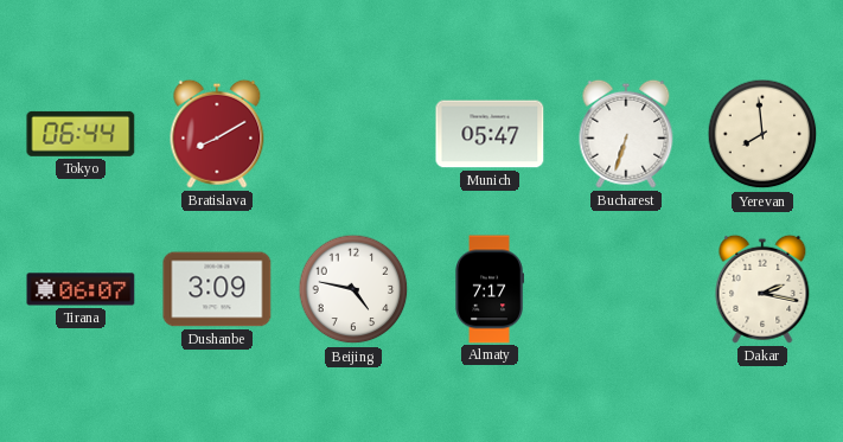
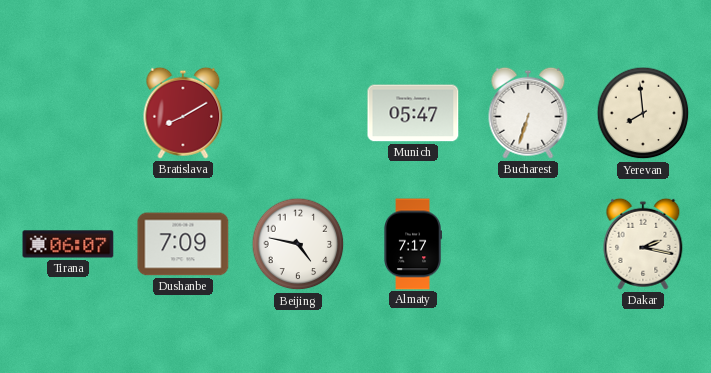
Tokyo: 06:44 -> none
Dushanbe: 3:09 -> 7:09
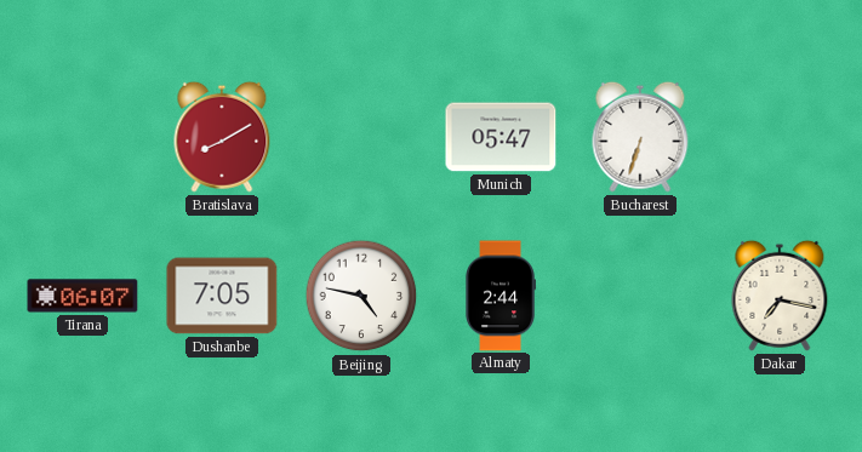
Yerevan: 7:59 -> none
Dushanbe: 7:09 -> 7:05
Almaty: 7:17 -> 2:44
Dakar: 2:17 -> 7:17
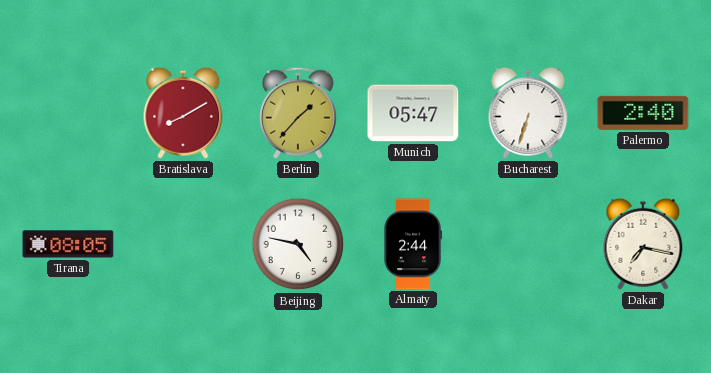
Berlin: none -> 1:37
Palermo: none -> 2:40
Tirana: 06:07 -> 08:05
Dushanbe: 7:05 -> none
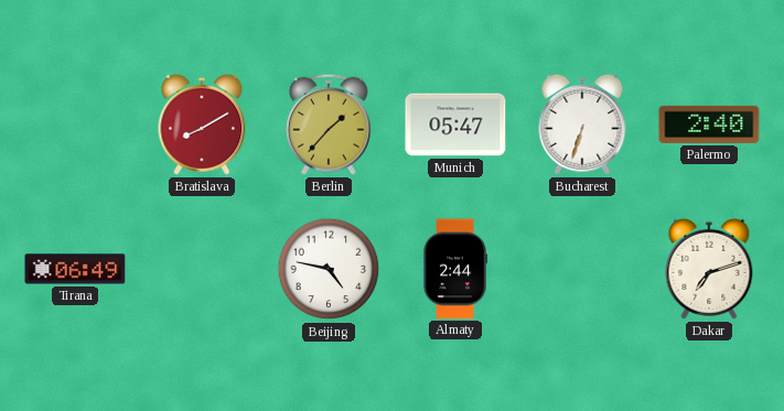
Tirana: 08:05 -> 06:49
Dakar: 7:17 -> 7:12
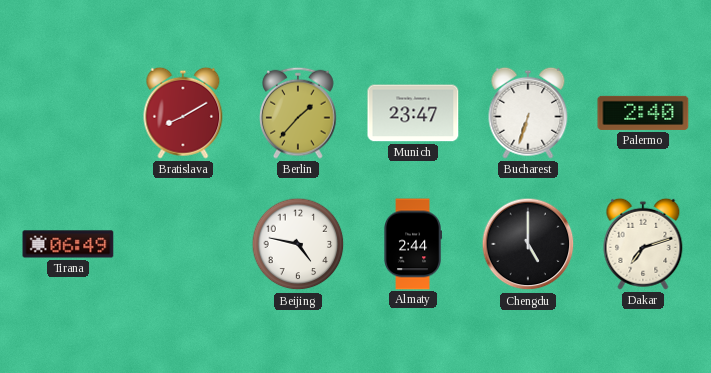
Munich: 05:47 -> 23:47
Chengdu: none -> 5:00
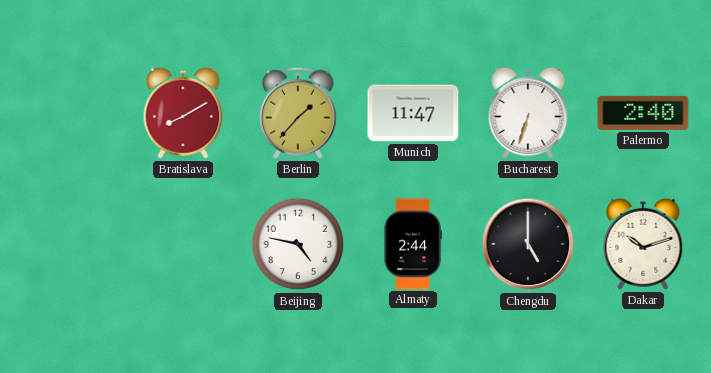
Munich: 23:47 -> 11:47
Tirana: 06:49 -> none
Dakar: 7:12 -> 10:12
